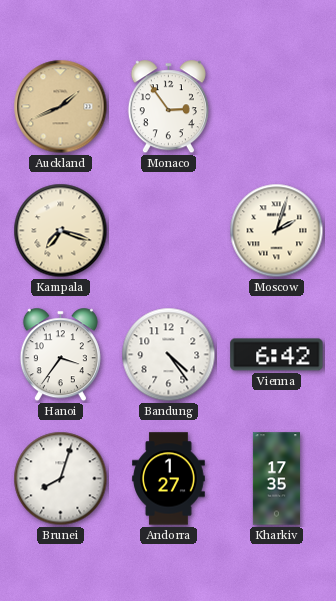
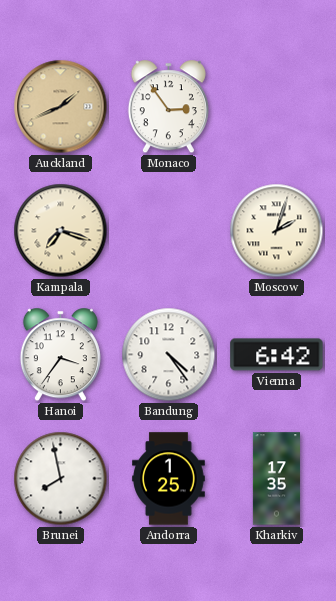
Brunei: 8:03 -> 7:58
Andorra: 1:27 -> 1:25
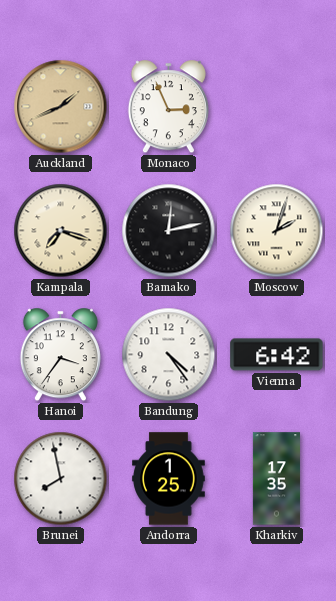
Monaco: 2:54 -> 2:56
Bamako: none -> 12:13
